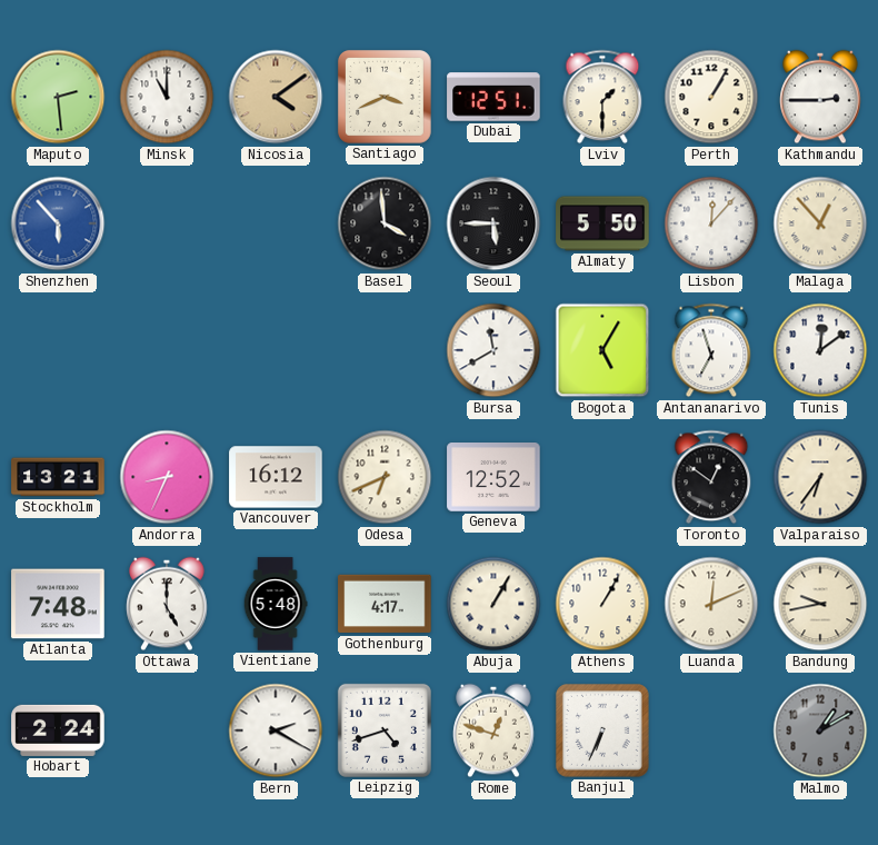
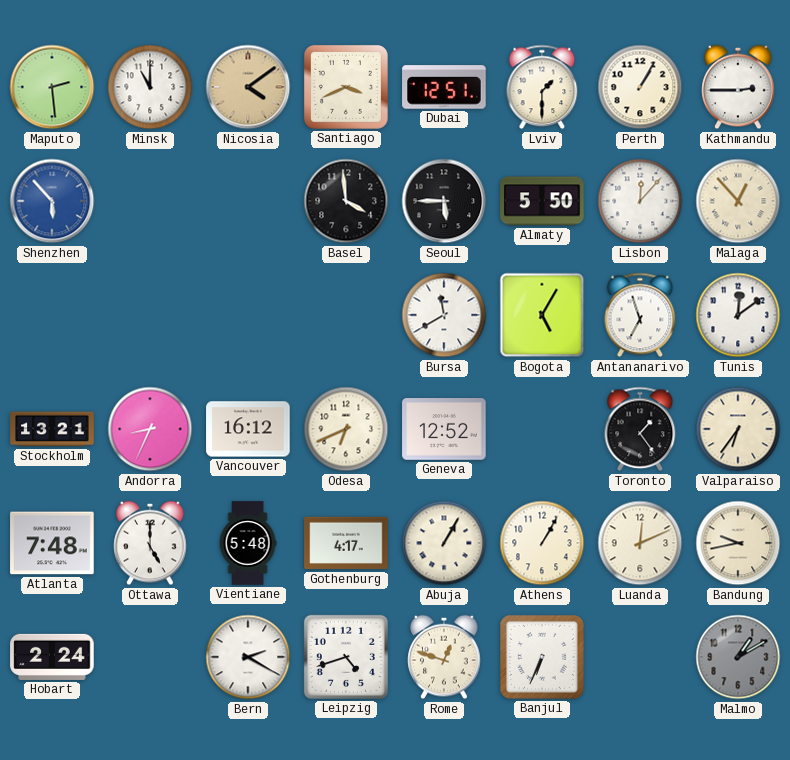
Toronto: 12:51 -> 1:24
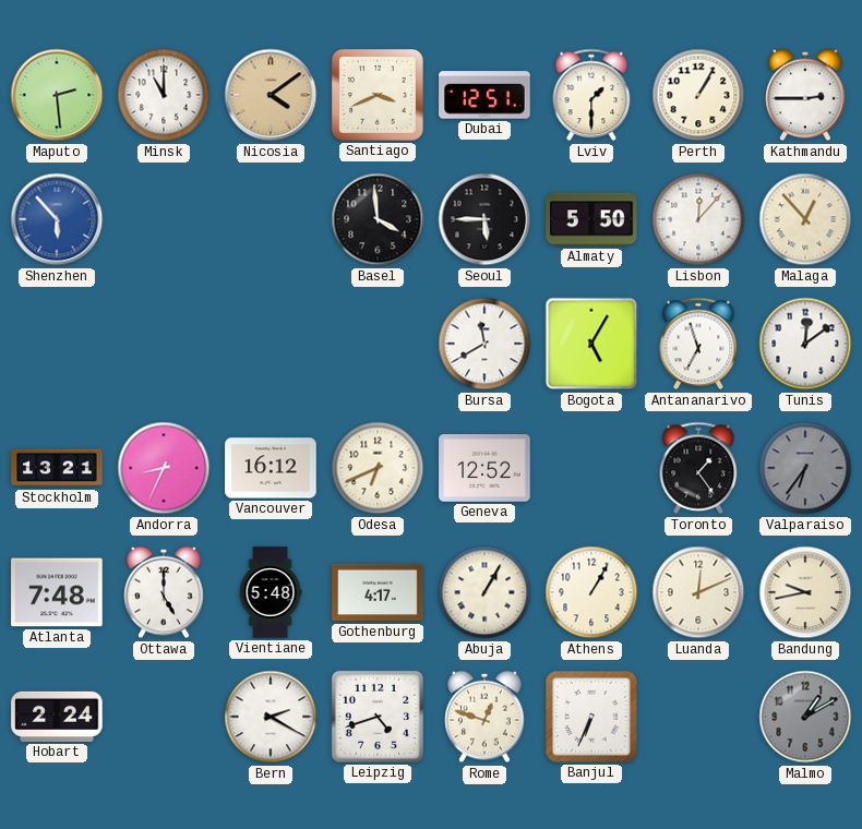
Valparaiso dial: cream -> grey
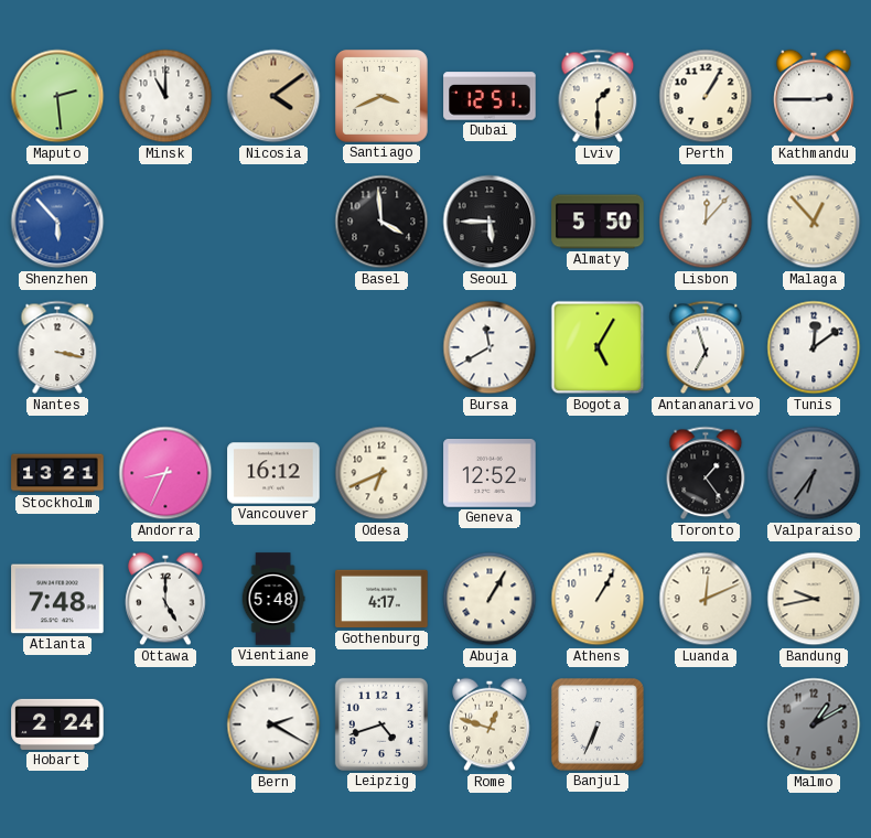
Nantes: none -> 3:17
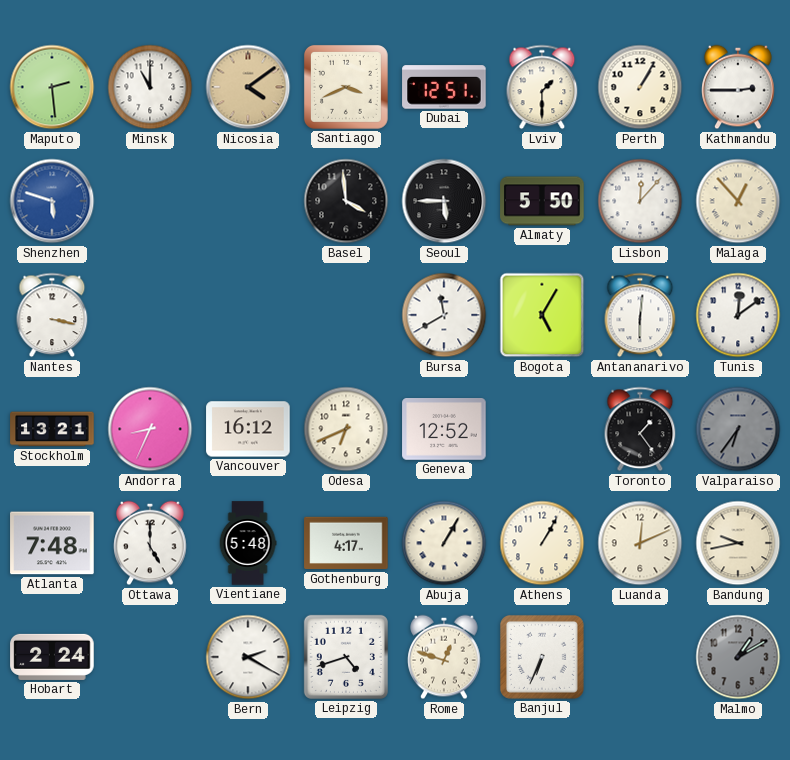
Shenzhen: 5:53 -> 5:48
Antananarivo: 6:57 -> 6:01
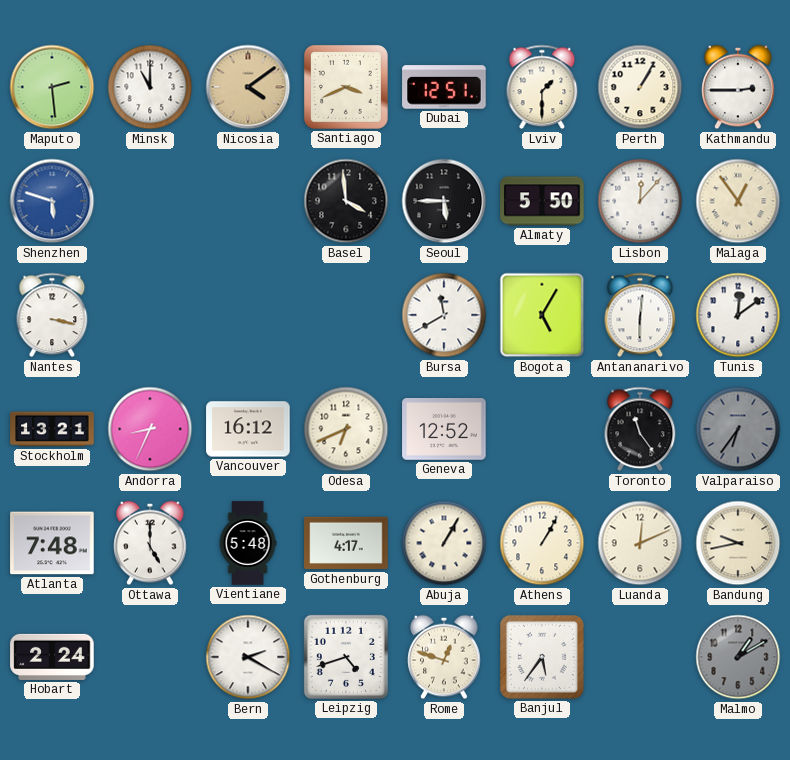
Malaga: 12:53 -> 12:54
Toronto: 1:24 -> 11:24
Banjul: 6:34 -> 5:36
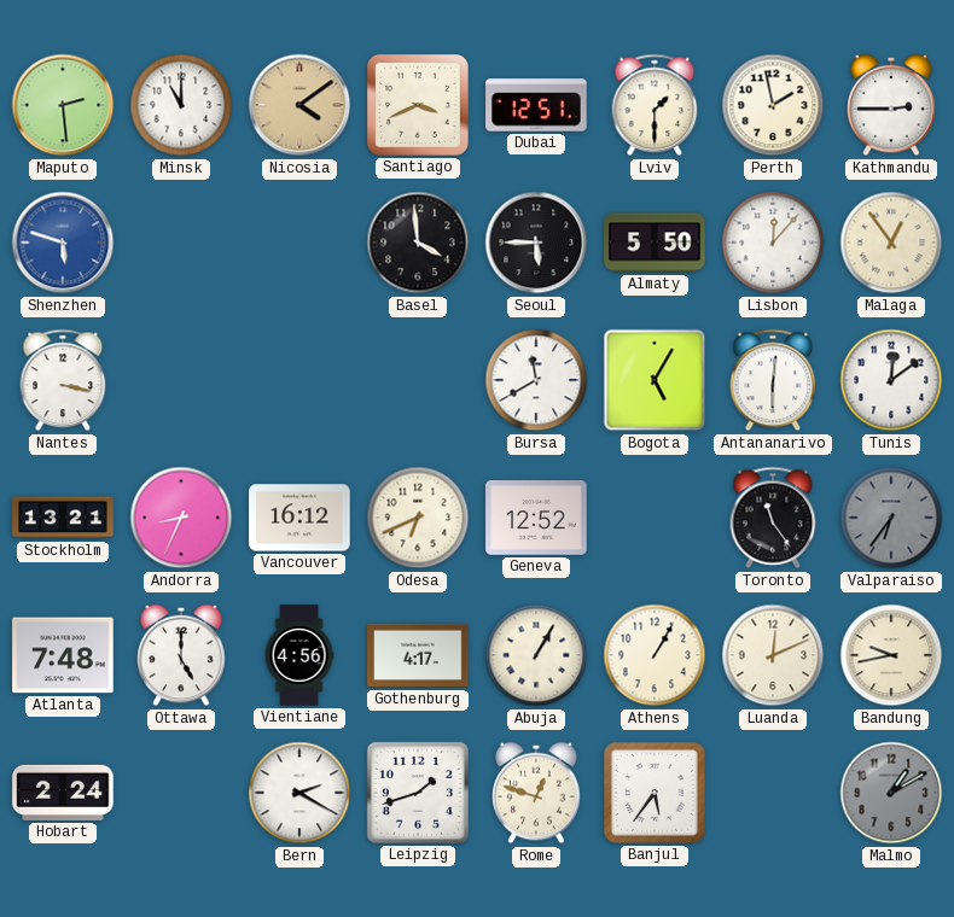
Perth: 1:05 -> 1:58
Vientiane: 5:48 -> 4:56
Leipzig: 4:42 -> 1:42
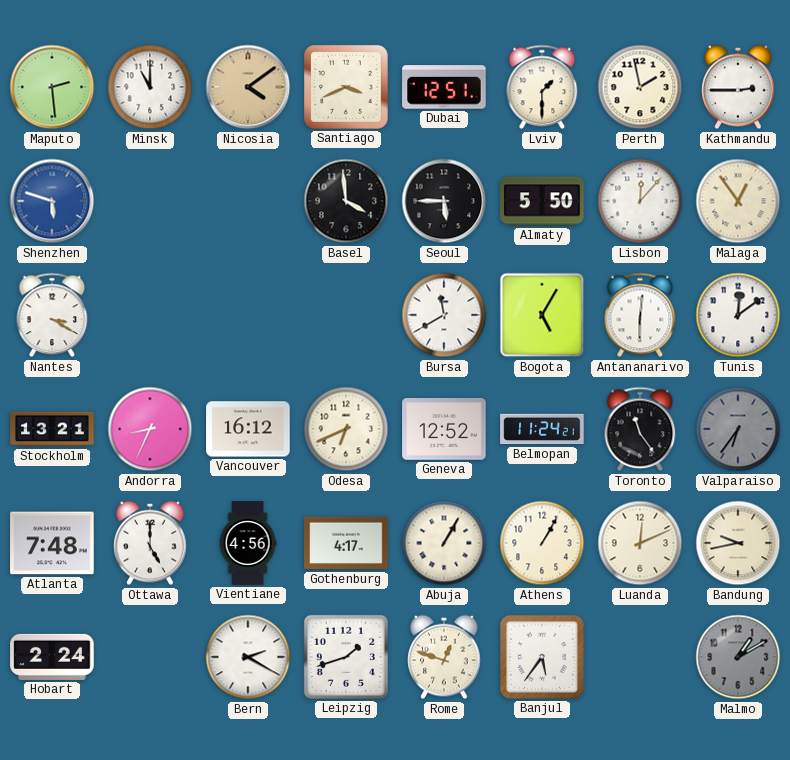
Nantes: 3:17 -> 3:20
Belmopan: none -> 11:24
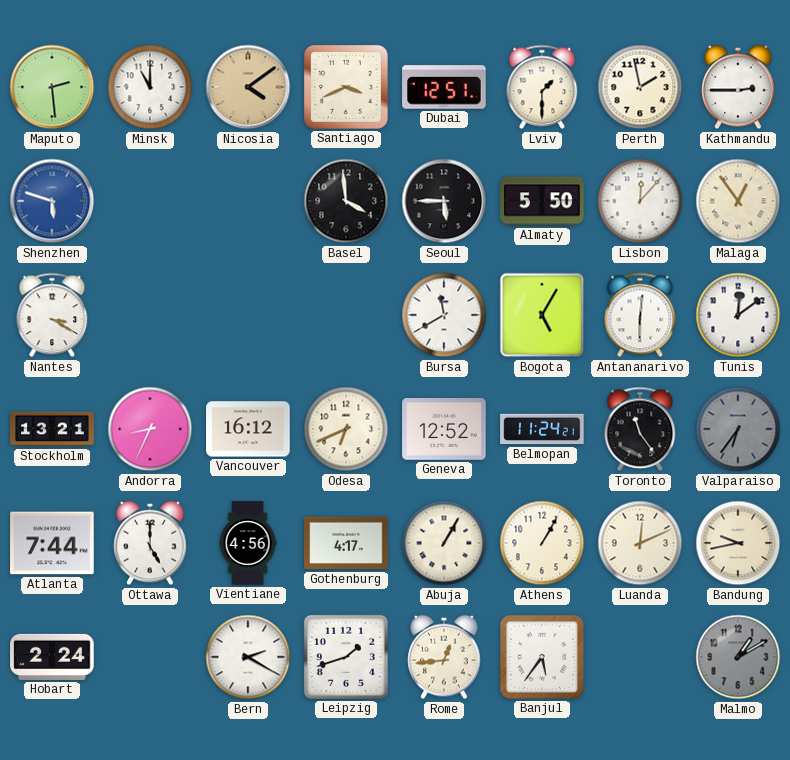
Atlanta: 7:48 -> 7:44
Rome: 12:48 -> 12:44
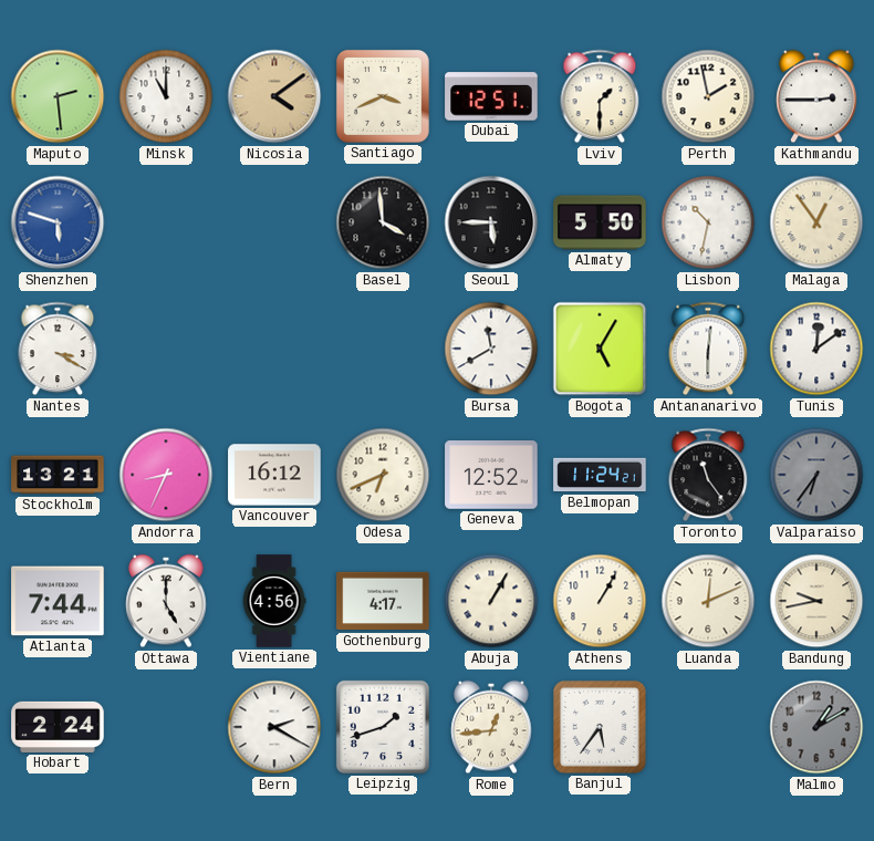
Lisbon: 12:07 -> 10:32
